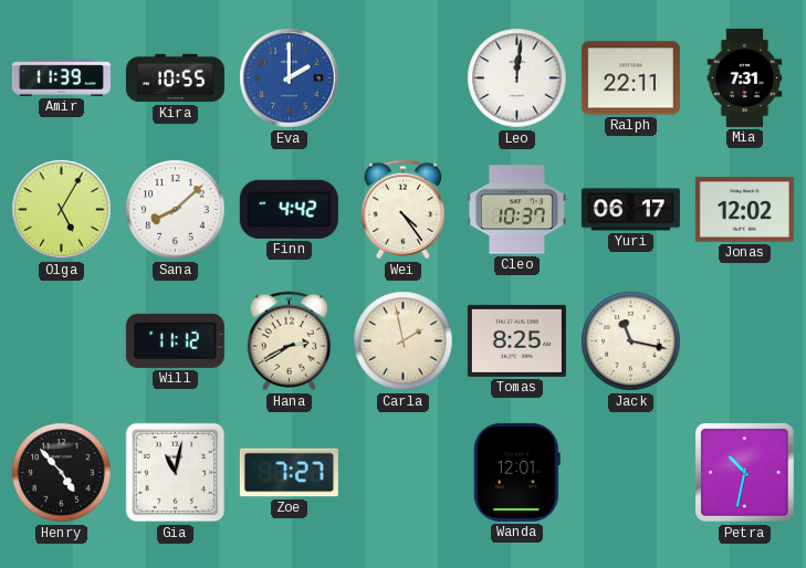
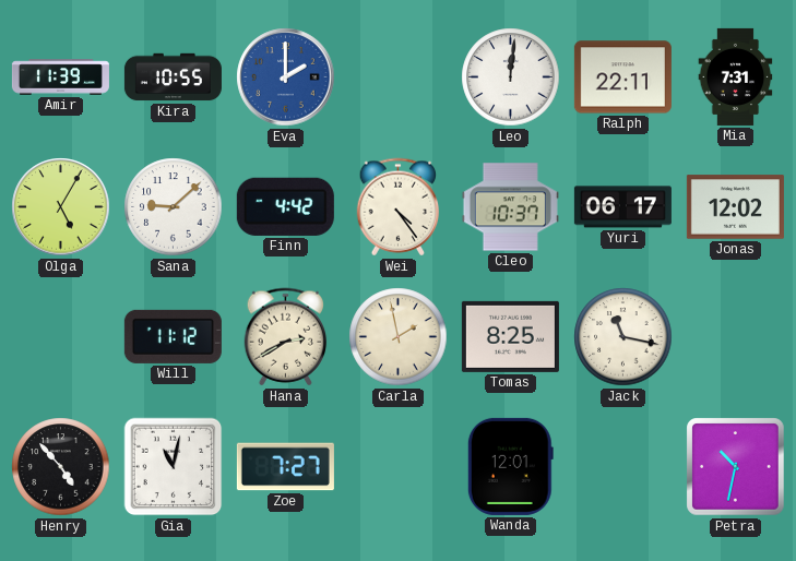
Sana: 8:08 -> 9:08
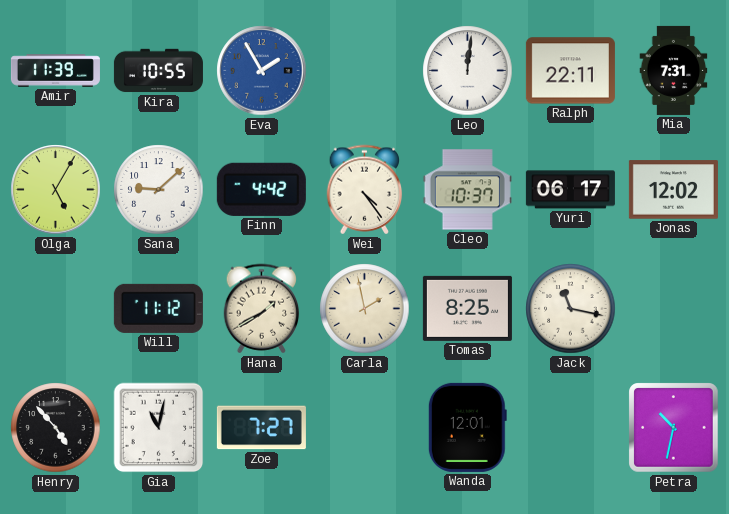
Eva: 2:00 -> 1:55
Hana: 2:40 -> 1:40
